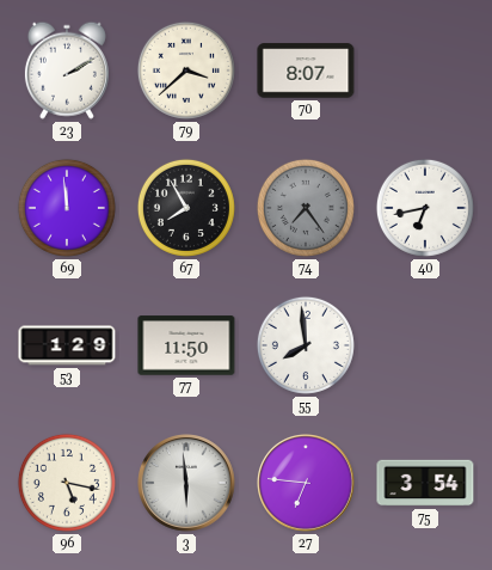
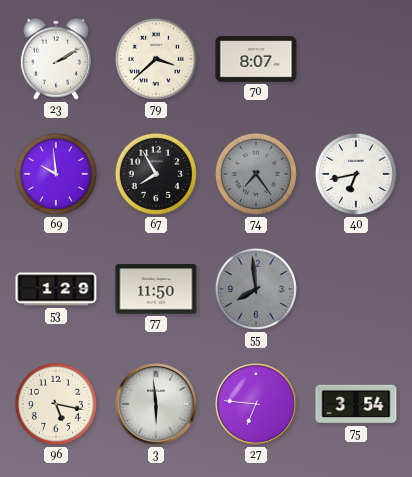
69: 11:59 -> 9:59
55 dial: white -> grey
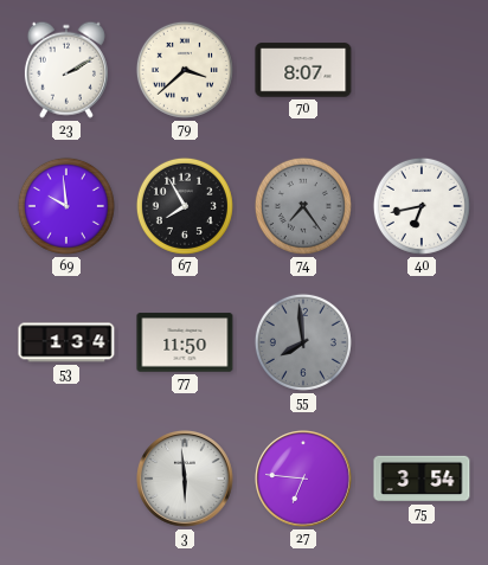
53: 1:29 -> 1:34
96: 5:17 -> none
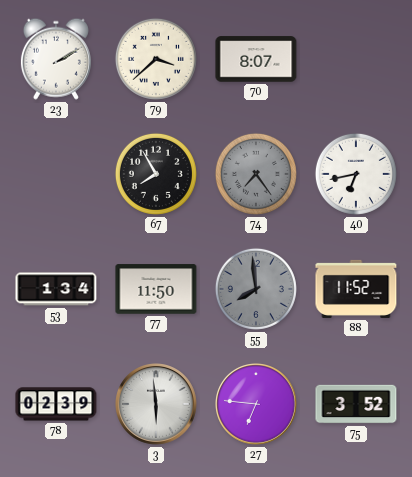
69: 9:59 -> none
88: none -> 11:52
78: none -> 02:39
75: 3:54 -> 3:52
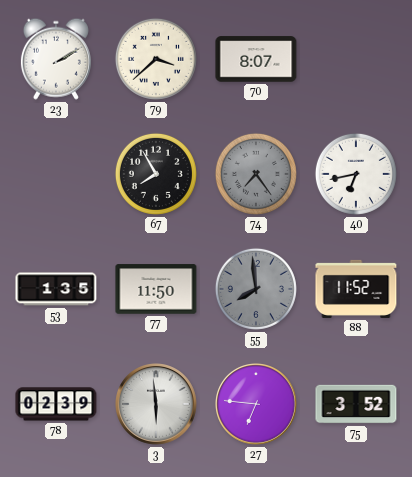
53: 1:34 -> 1:35
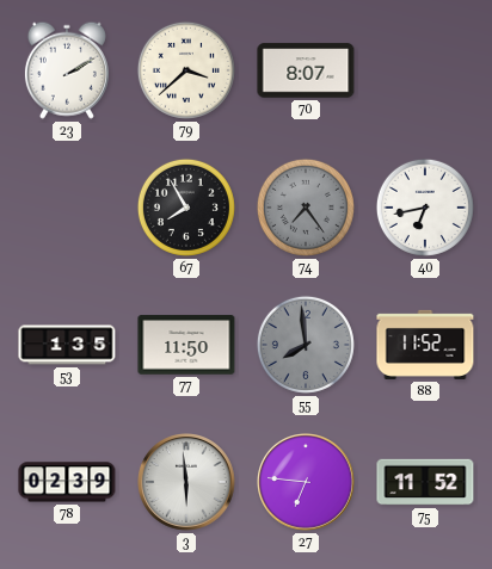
75: 3:52 -> 11:52
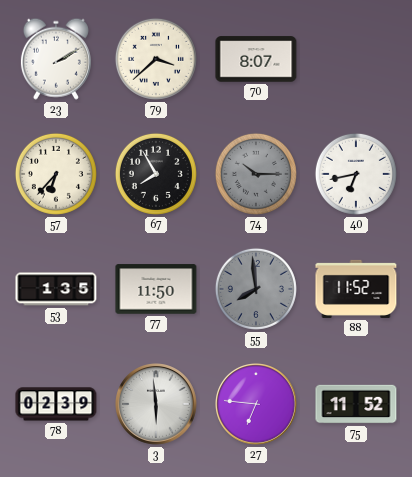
57: none -> 6:37
74: 7:24 -> 10:15
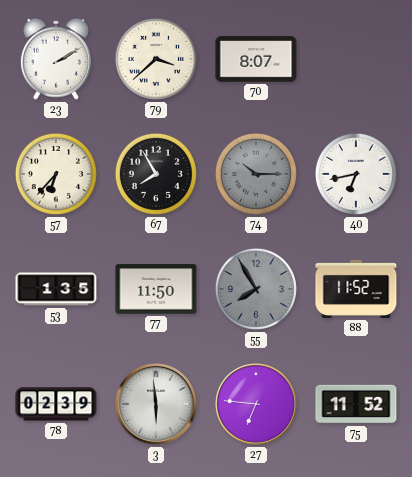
55: 7:59 -> 7:55
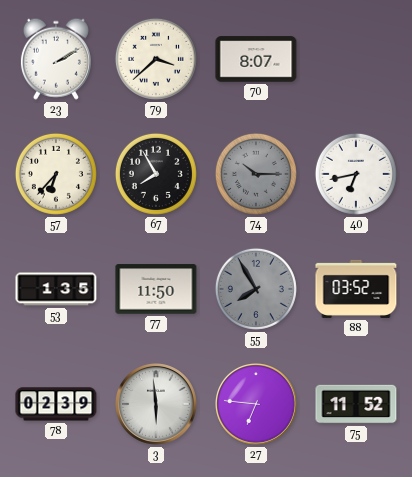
88: 11:52 -> 03:52
